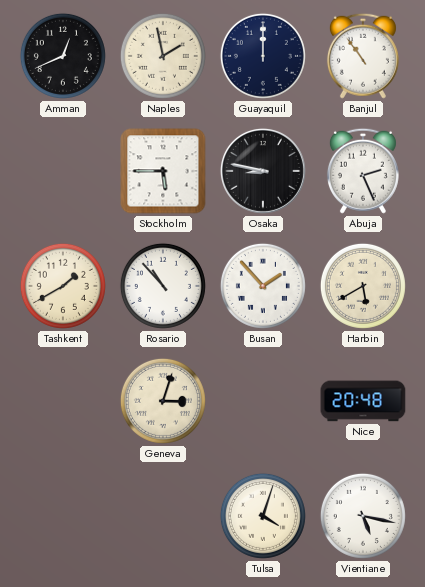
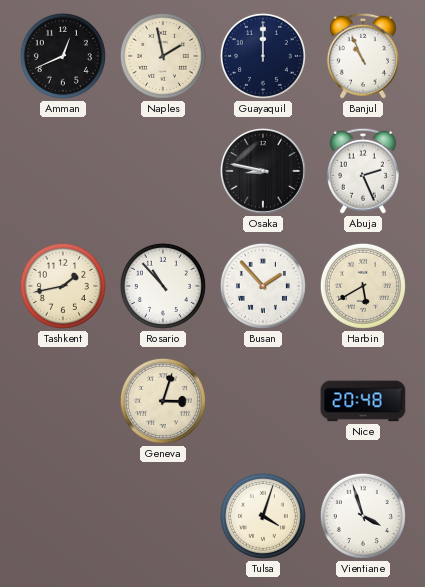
Banjul: 10:54 -> 10:56
Stockholm: 5:45 -> none
Tashkent: 1:40 -> 1:43
Vientiane: 5:17 -> 3:57
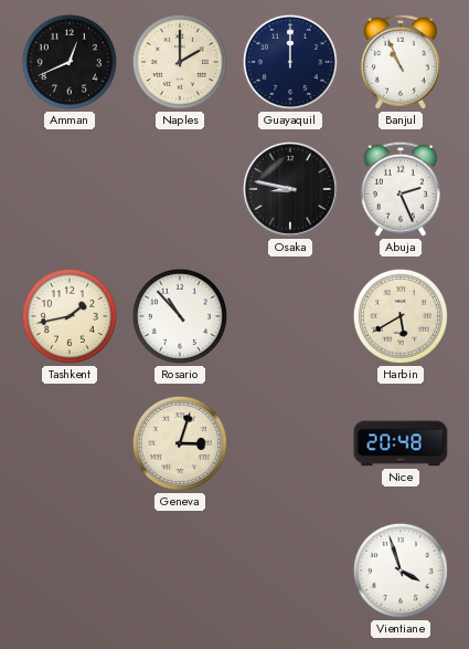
Naples: 1:58 -> 2:00
Busan: 1:53 -> none
Tulsa: 4:03 -> none
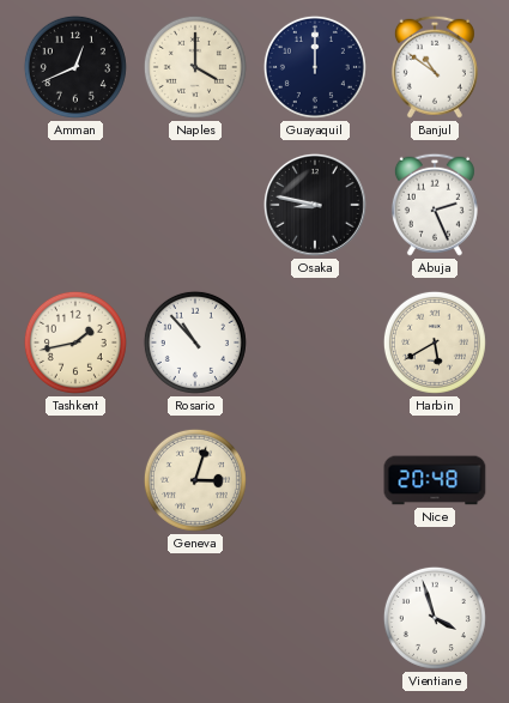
Naples: 2:00 -> 4:00
Banjul: 10:56 -> 10:51
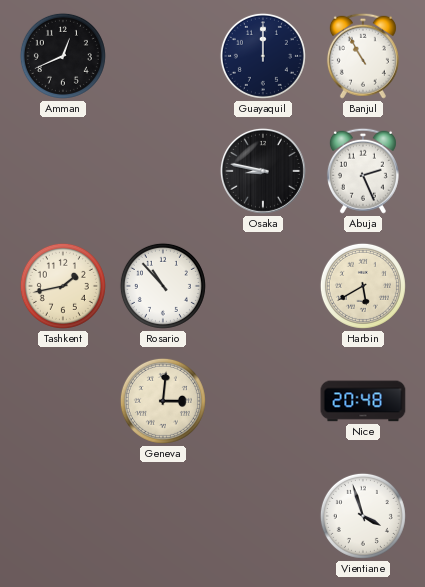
Naples: 4:00 -> none
Banjul: 10:51 -> 10:55
Geneva: 3:03 -> 3:01
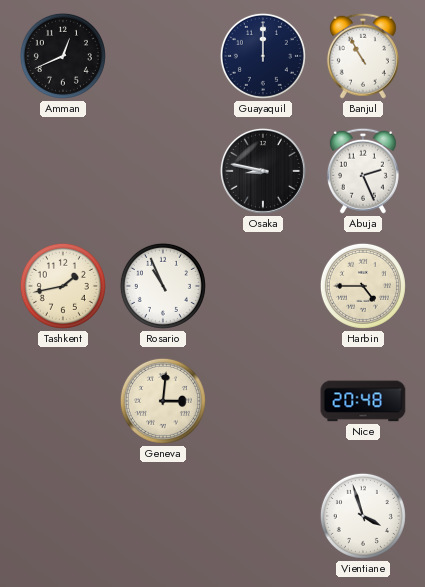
Rosario: 10:53 -> 10:56
Harbin: 5:40 -> 4:45
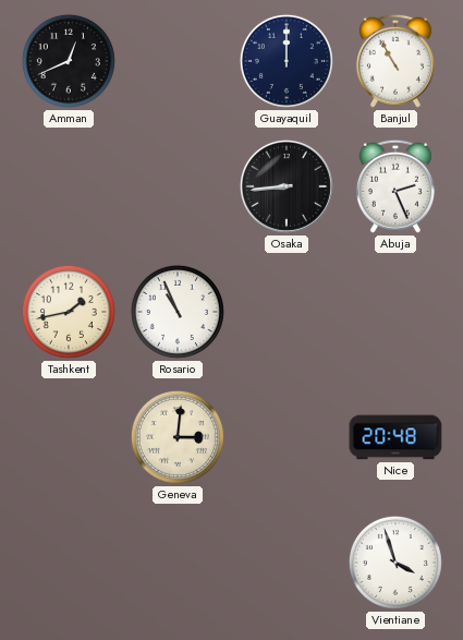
Osaka: 8:47 -> 8:44
Harbin: 4:45 -> none
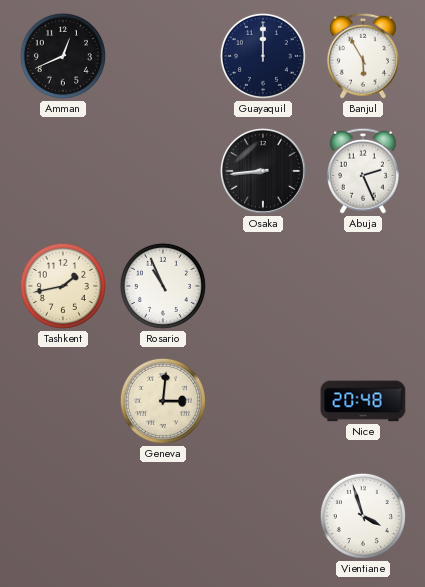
Banjul: 10:55 -> 5:55
